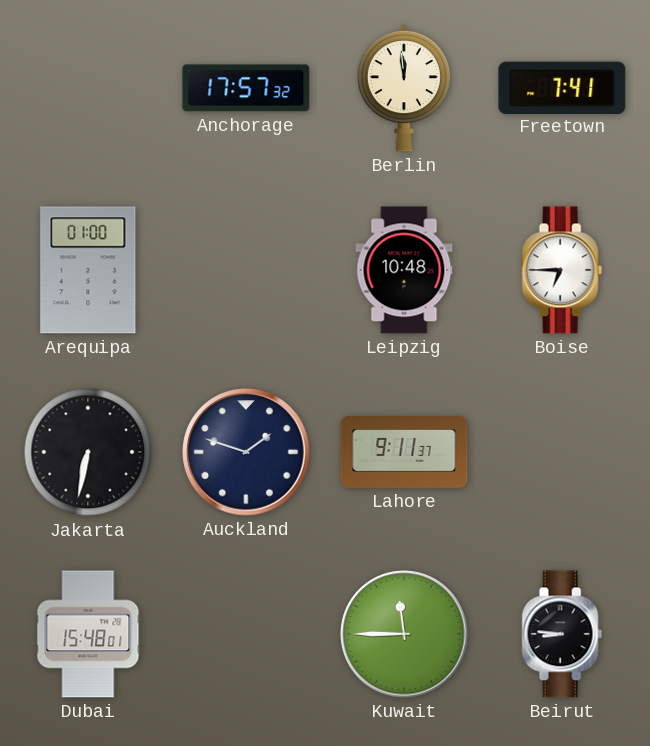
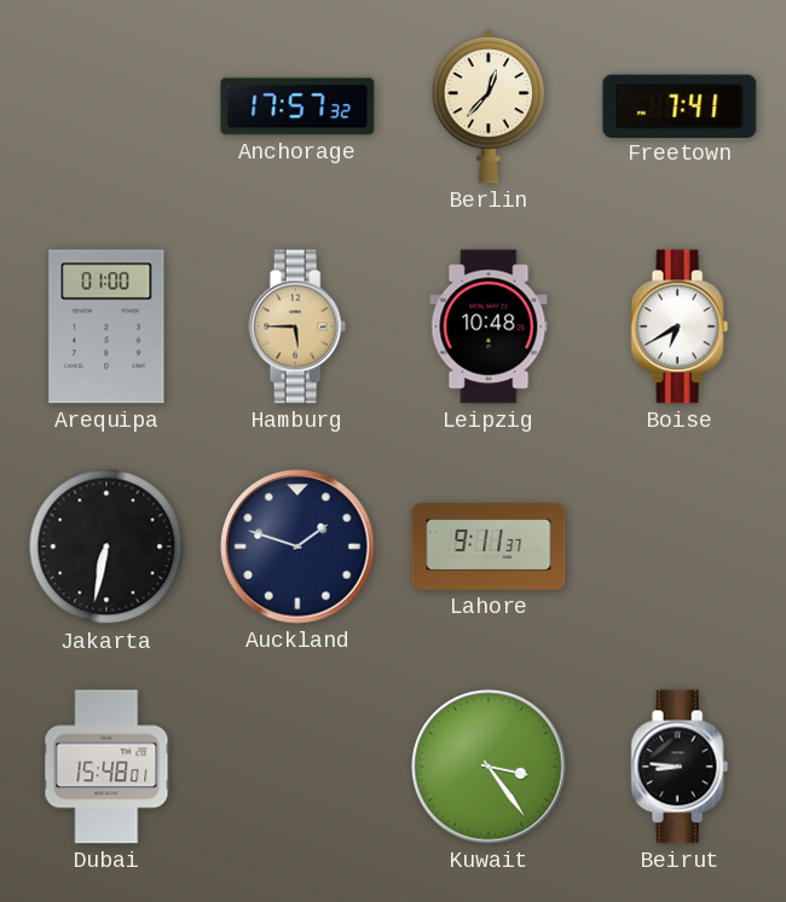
Berlin: 11:59 -> 12:37
Hamburg: none -> 5:45
Boise: 6:45 -> 6:40
Kuwait: 11:45 -> 3:24
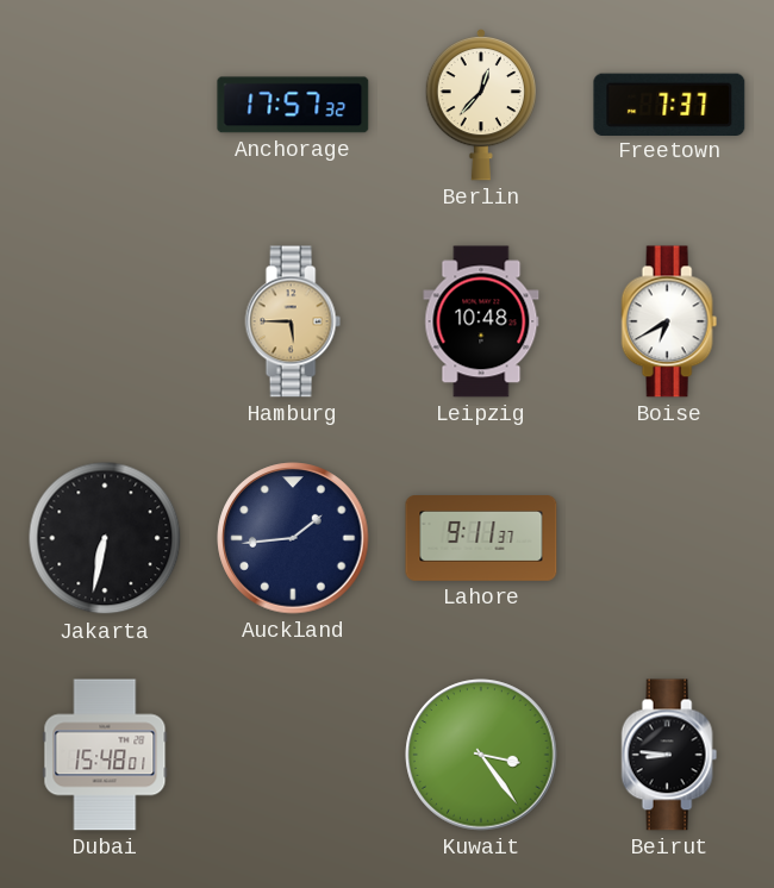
Freetown: 7:41 -> 7:37
Arequipa: 01:00 -> none
Auckland: 1:48 -> 1:44
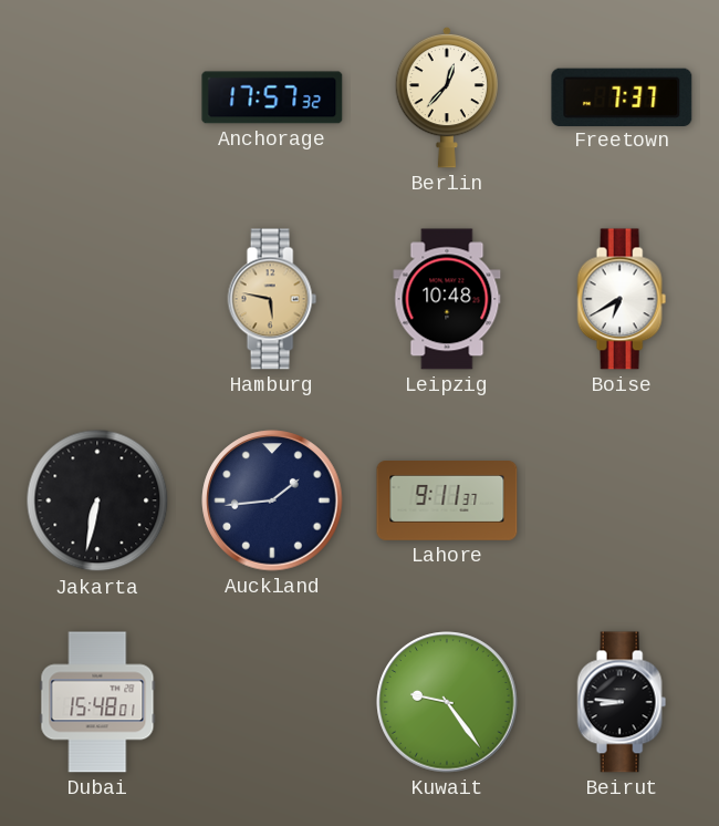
Hamburg: 5:45 -> 5:47
Kuwait: 3:24 -> 9:24
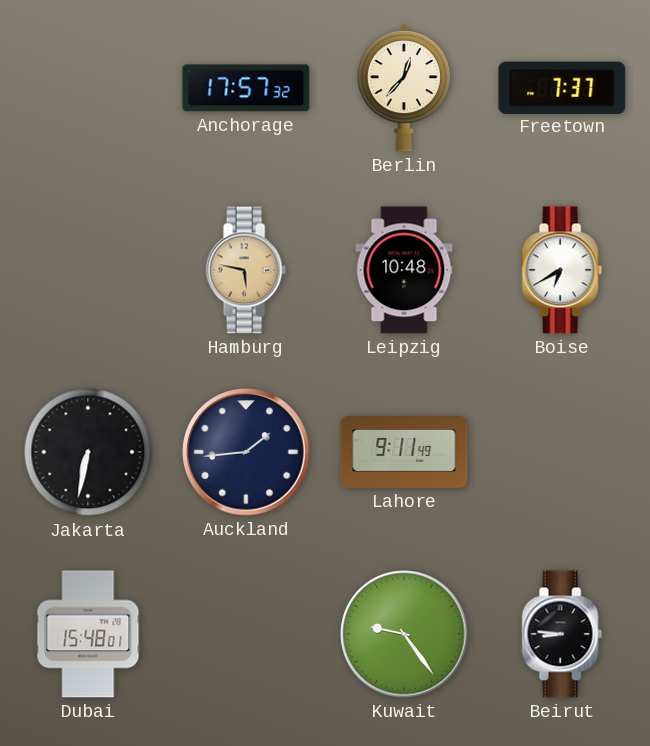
Lahore: 9:11:37 -> 9:11:49
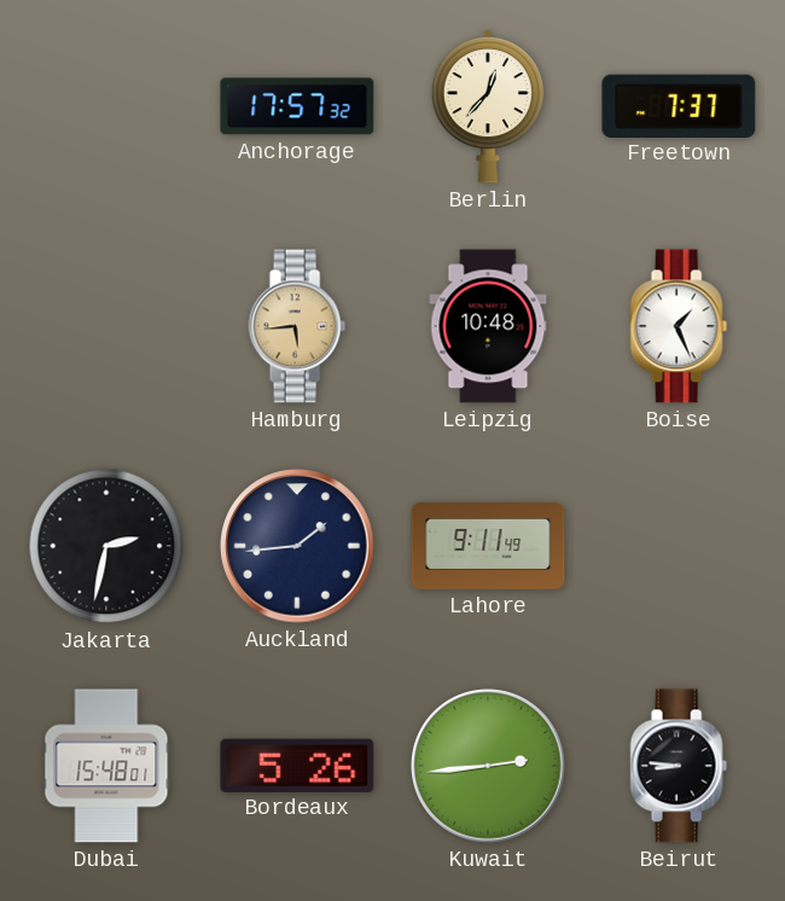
Hamburg: 5:47 -> 5:44
Boise: 6:40 -> 1:26
Jakarta: 6:32 -> 2:32
Bordeaux: none -> 5:26
Kuwait: 9:24 -> 2:44
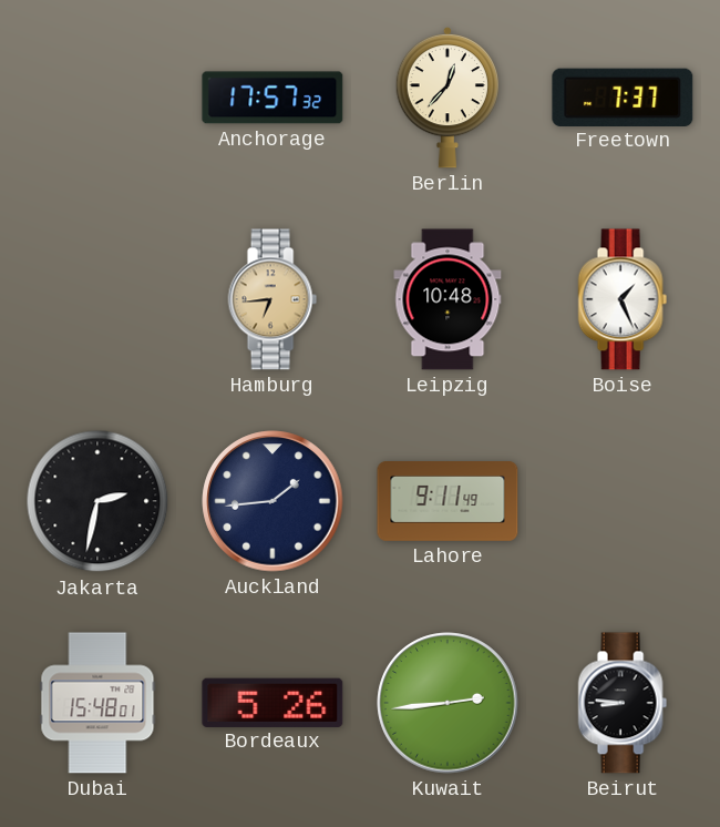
Hamburg: 5:44 -> 6:44
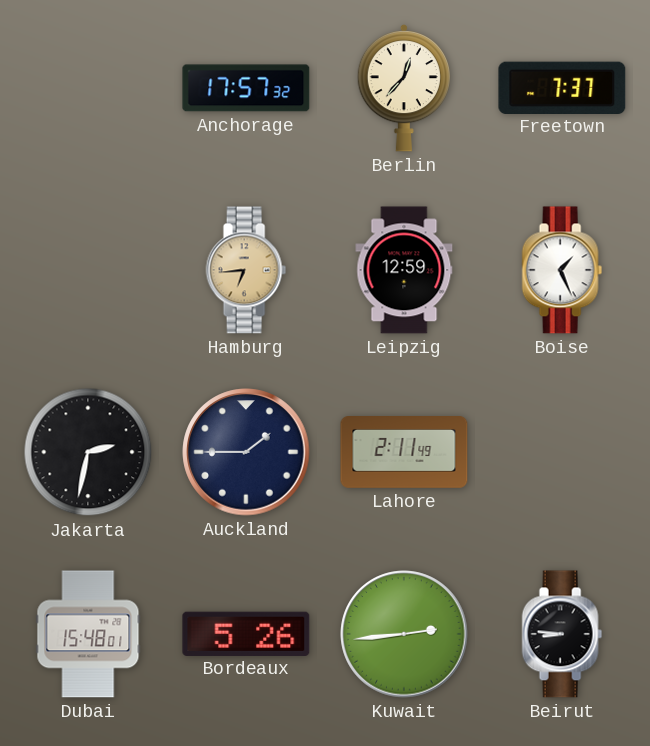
Leipzig: 10:48 -> 12:59
Auckland: 1:44 -> 1:45
Lahore: 9:11 -> 2:11
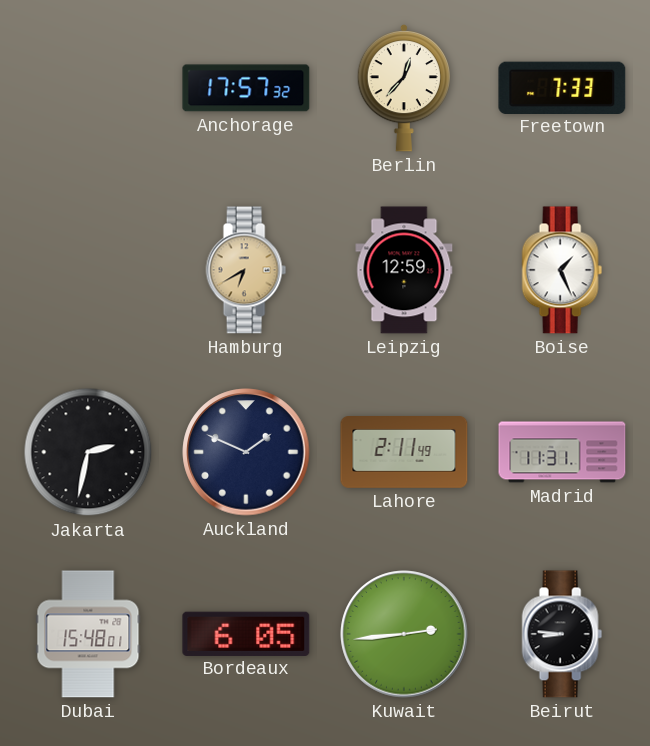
Freetown: 7:37 -> 7:33
Hamburg: 6:44 -> 6:40
Auckland: 1:45 -> 1:49
Madrid: none -> 11:31
Bordeaux: 5:26 -> 6:05
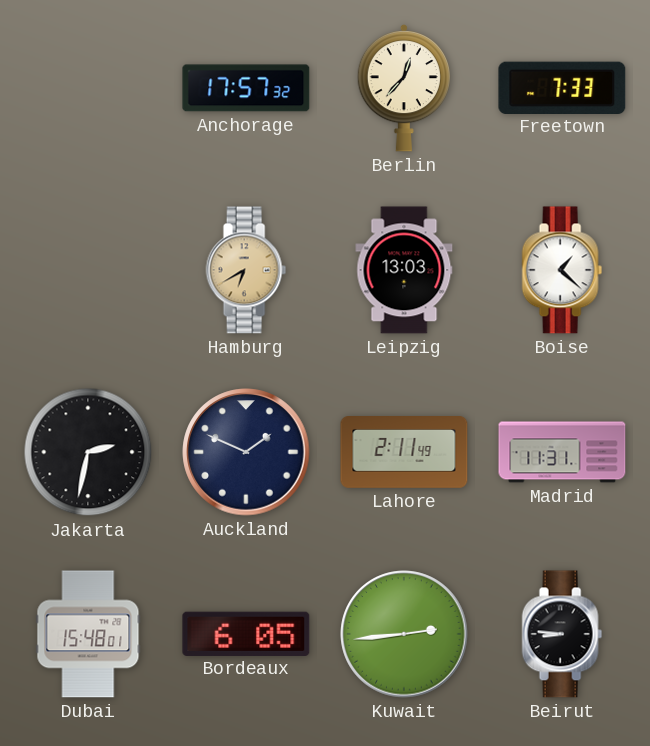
Leipzig: 12:59 -> 13:03
Boise: 1:26 -> 1:22
